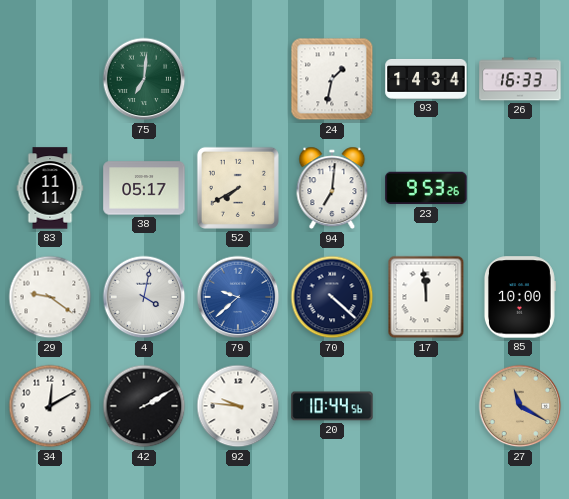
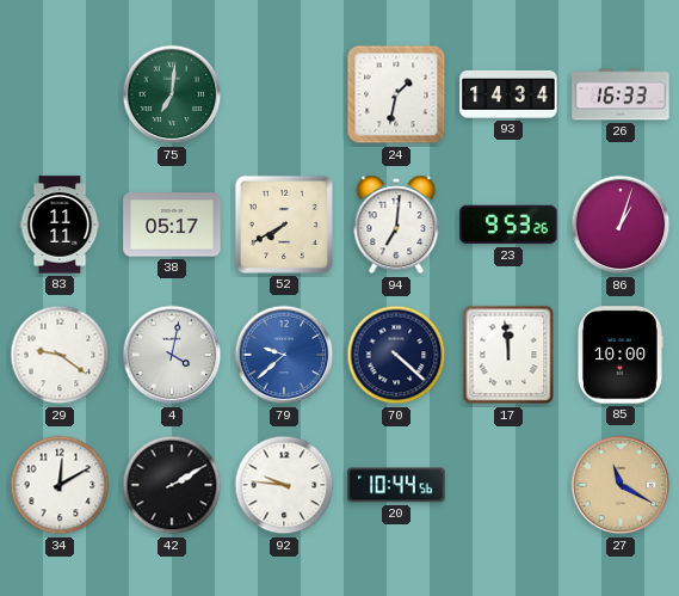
86: none -> 1:03
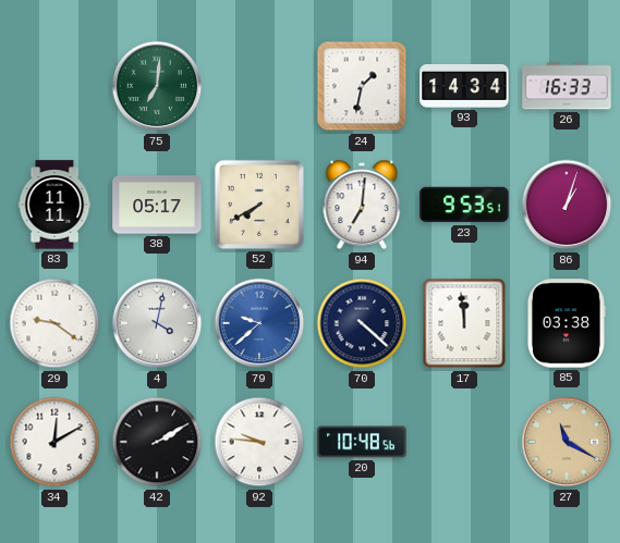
23: 9:53:26 -> 9:53:51
85: 10:00 -> 03:38
20: 10:44 -> 10:48
